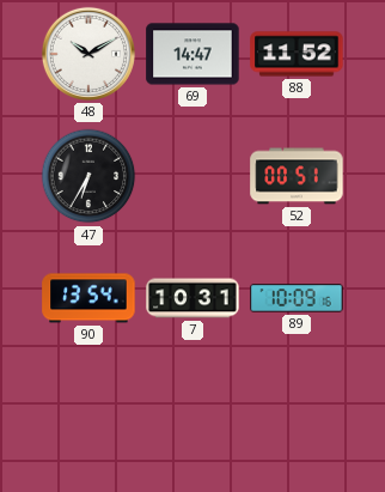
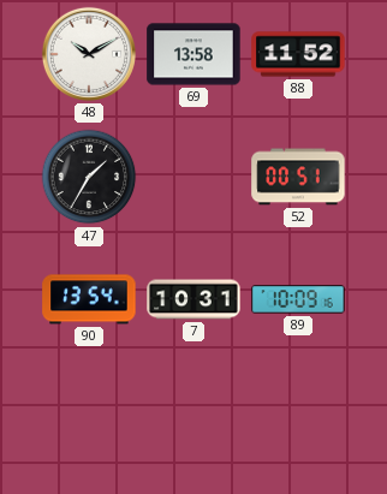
69: 14:47 -> 13:58
47: 6:35 -> 1:35
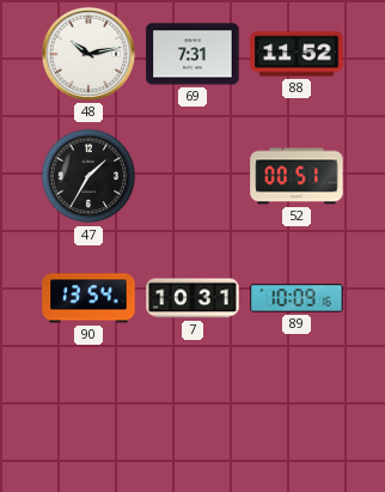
48: 10:10 -> 10:13
69: 13:58 -> 7:31
